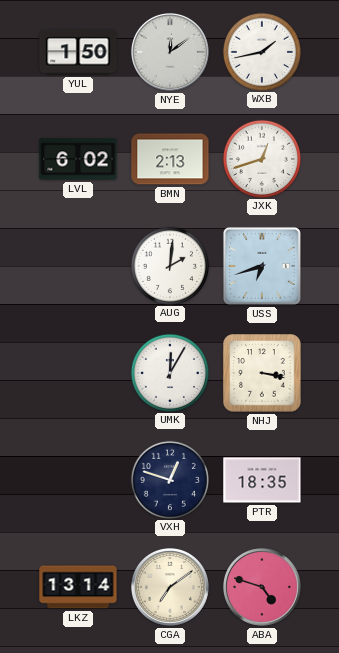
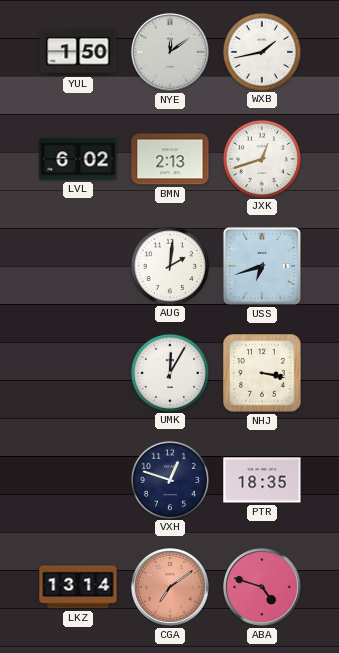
CGA dial: cream -> salmon
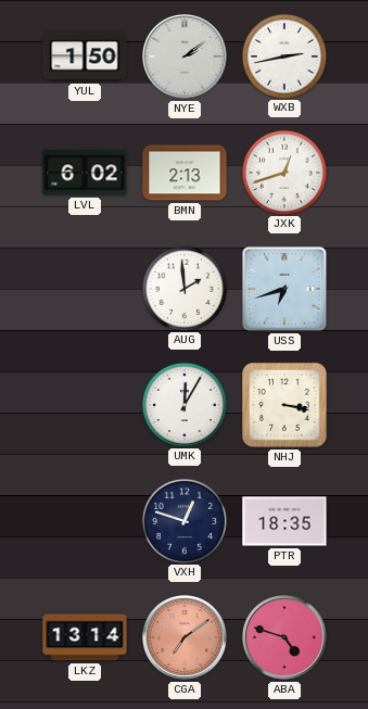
NYE: 12:09 -> 2:09
WXB: 1:43 -> 2:43
AUG: 2:01 -> 1:59
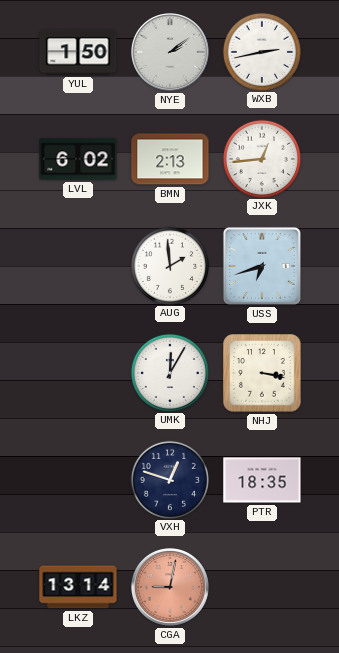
JXK: 12:42 -> 12:44
CGA: 7:09 -> 9:02
ABA: 4:48 -> none
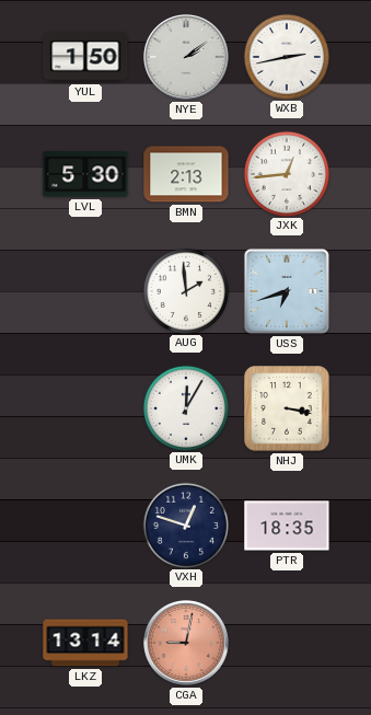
LVL: 6:02 -> 5:30
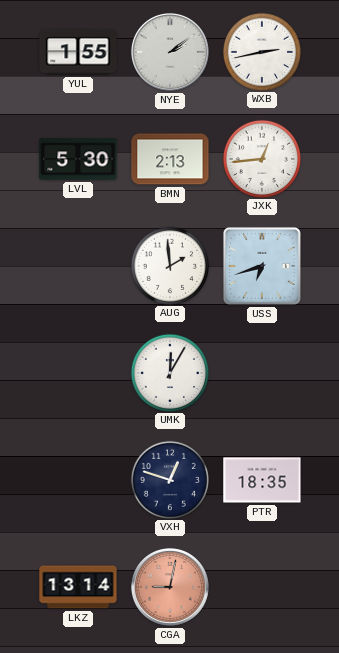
YUL: 1:50 -> 1:55
NHJ: 3:17 -> none
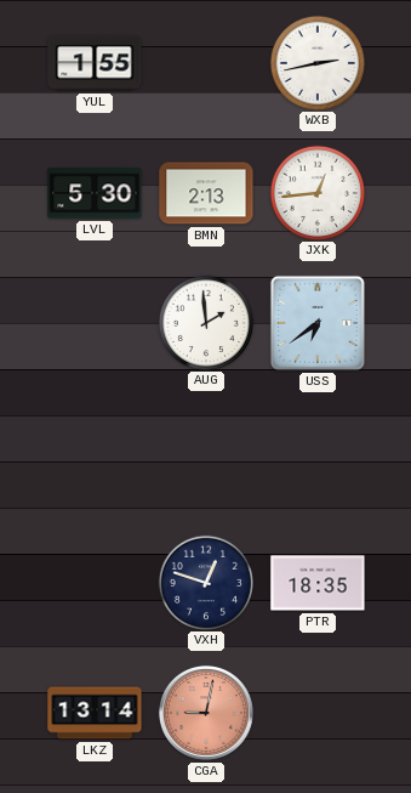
NYE: 2:09 -> none
USS: 6:42 -> 6:39
UMK: 12:05 -> none
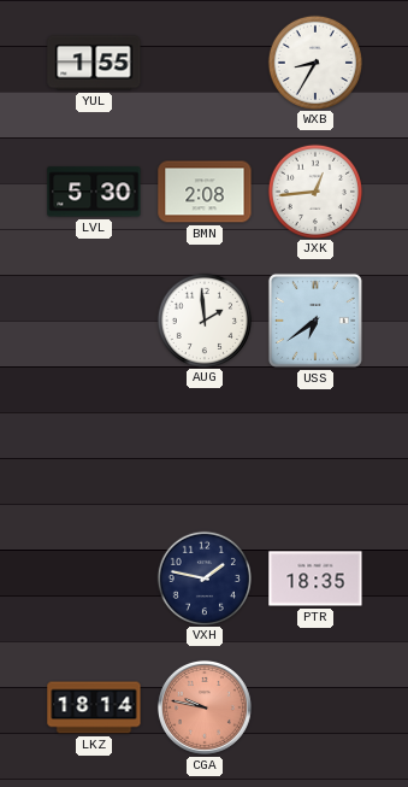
WXB: 2:43 -> 8:35
BMN: 2:13 -> 2:08
VXH: 12:48 -> 1:47
LKZ: 13:14 -> 18:14
CGA: 9:02 -> 9:47
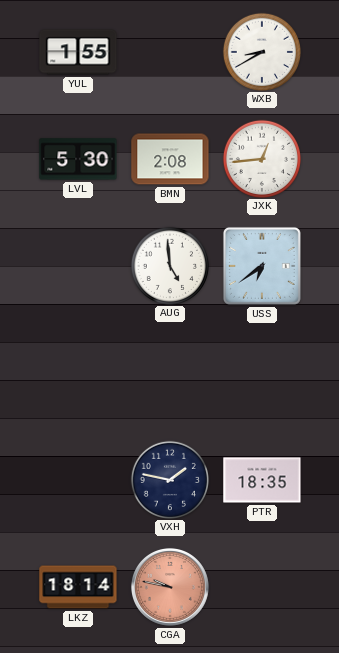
WXB: 8:35 -> 8:40
AUG: 1:59 -> 4:59
